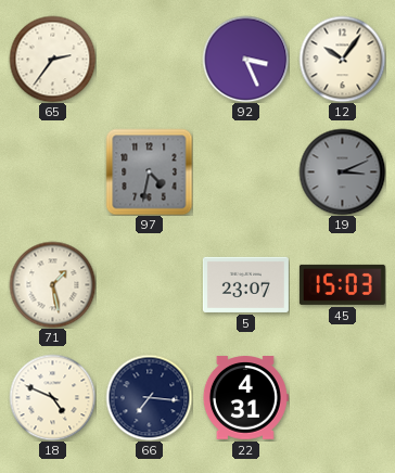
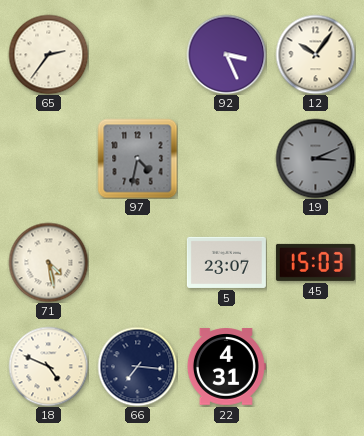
71: 1:28 -> 4:28
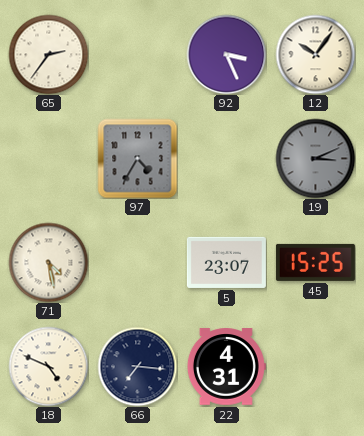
97: 4:32 -> 4:35
45: 15:03 -> 15:25
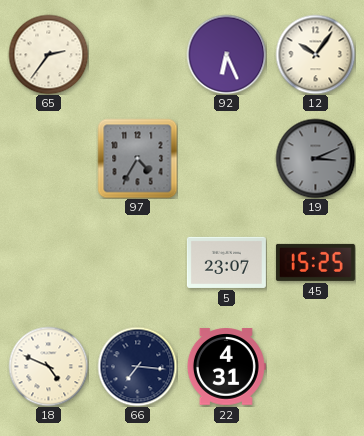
92: 3:26 -> 6:26
71: 4:28 -> none
